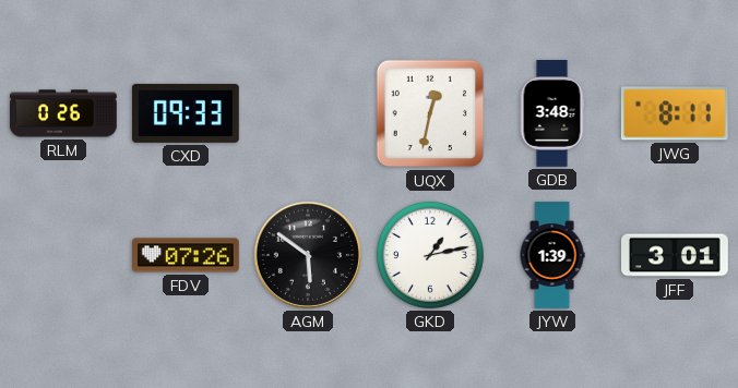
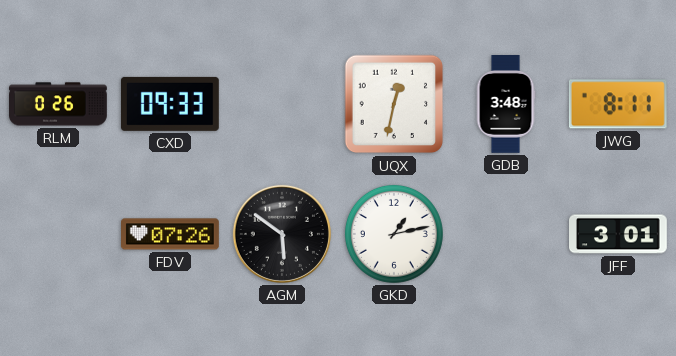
JYW: 1:39 -> none
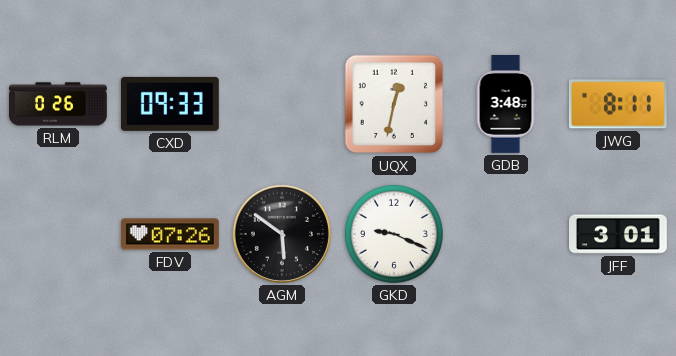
GKD: 1:13 -> 9:19
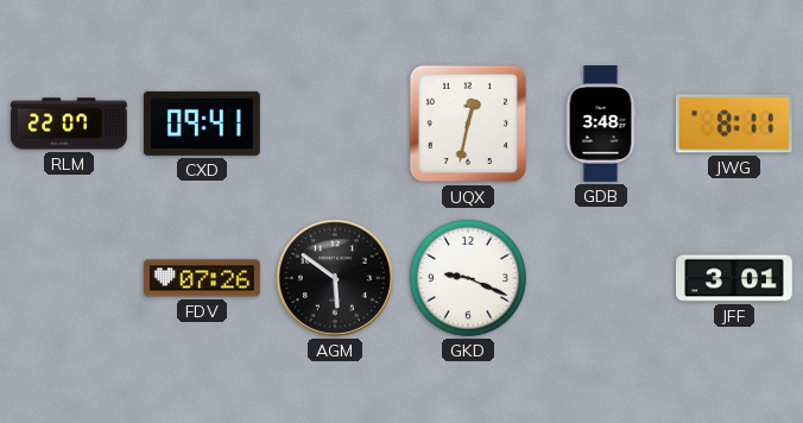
RLM: 0:26 -> 22:07
CXD: 09:33 -> 09:41
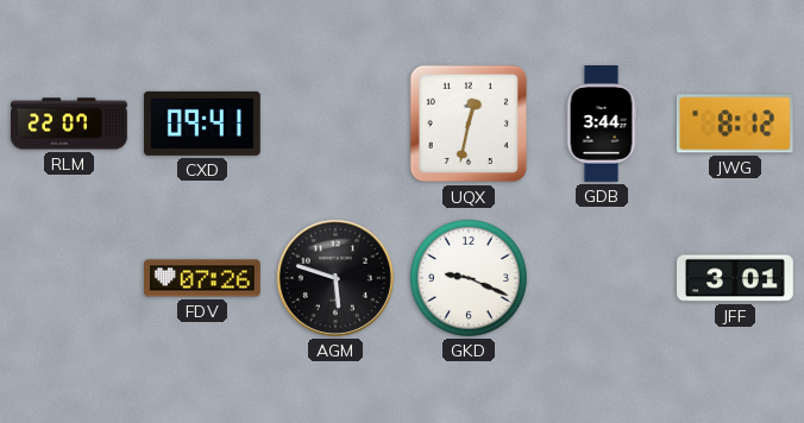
GDB: 3:48 -> 3:44
JWG: 8:11 -> 8:12
AGM: 5:51 -> 5:48
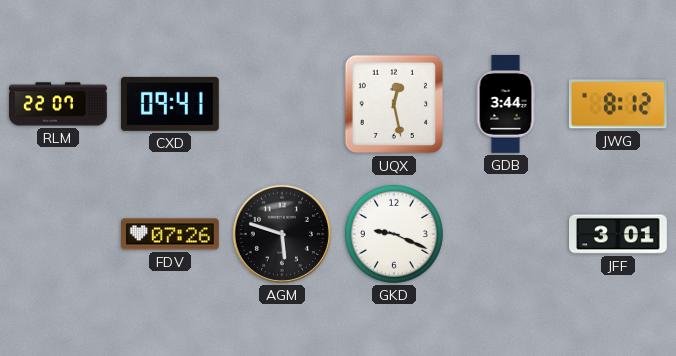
UQX: 12:32 -> 12:28
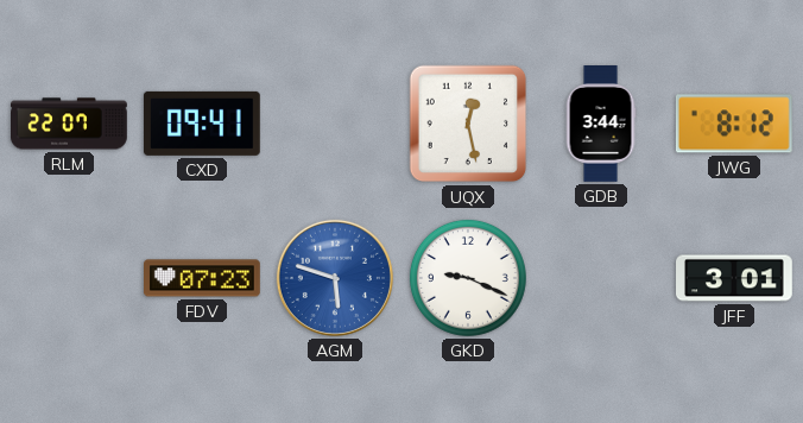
FDV: 07:26 -> 07:23
AGM dial: black -> blue
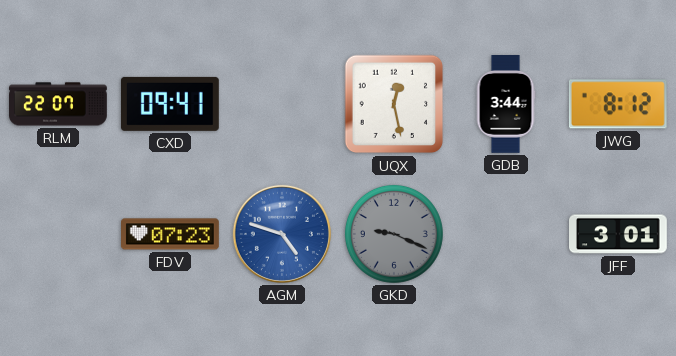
AGM: 5:48 -> 4:48
GKD dial: white -> grey
